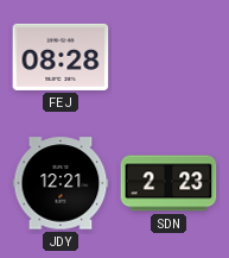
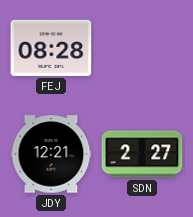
SDN: 2:23 -> 2:27
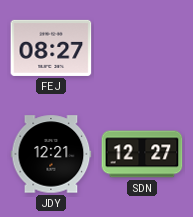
FEJ: 08:28 -> 08:27
SDN: 2:27 -> 12:27
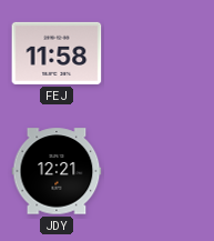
FEJ: 08:27 -> 11:58
SDN: 12:27 -> none
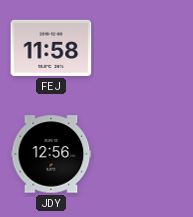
JDY: 12:21 -> 12:56
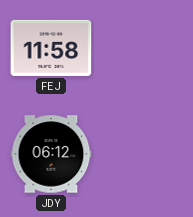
JDY: 12:56 -> 06:12
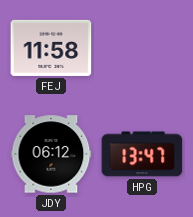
HPG: none -> 13:47
